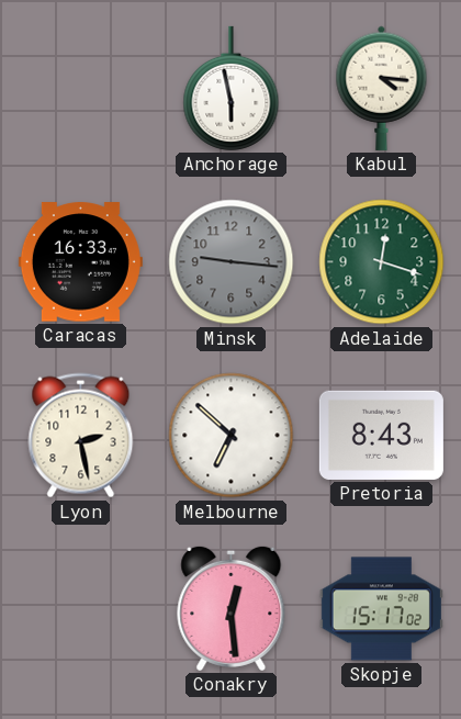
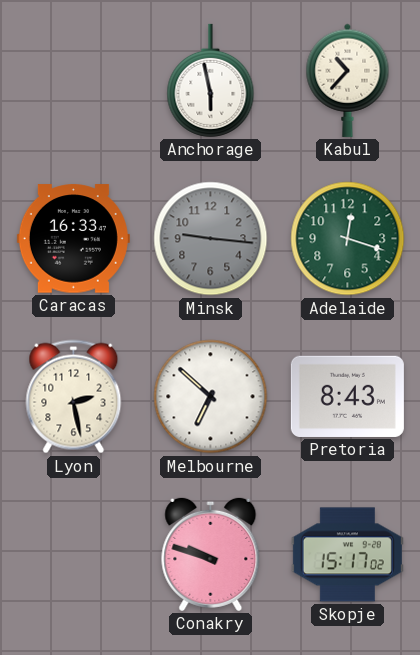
Kabul: 4:16 -> 10:37
Conakry: 12:29 -> 9:48
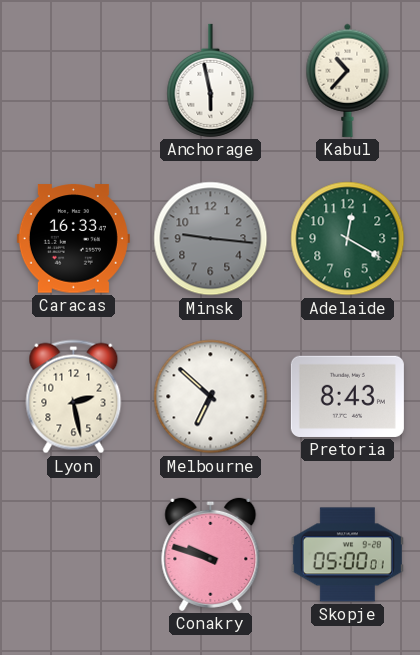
Adelaide: 12:18 -> 12:20
Skopje: 15:17 -> 05:00
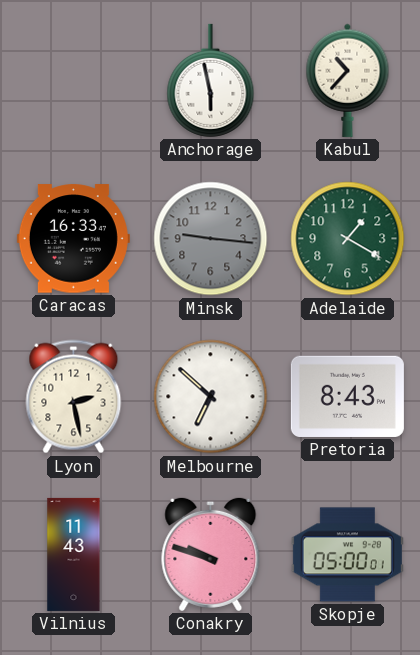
Adelaide: 12:20 -> 1:20
Vilnius: none -> 11:43
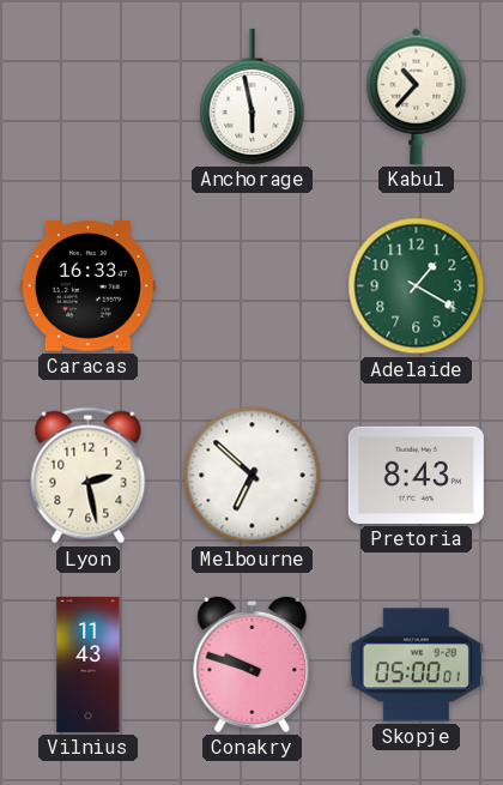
Minsk: 9:16 -> none
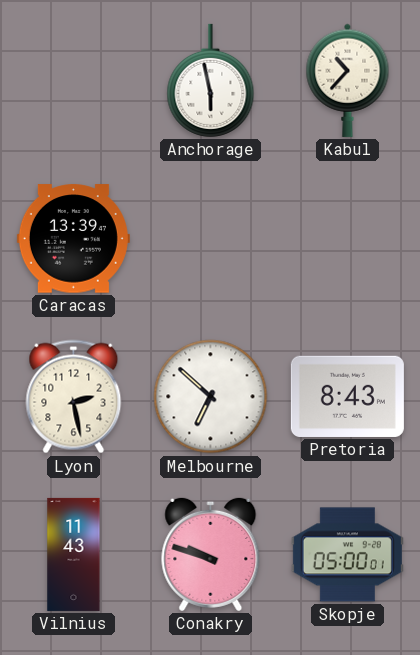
Caracas: 16:33 -> 13:39
Adelaide: 1:20 -> none
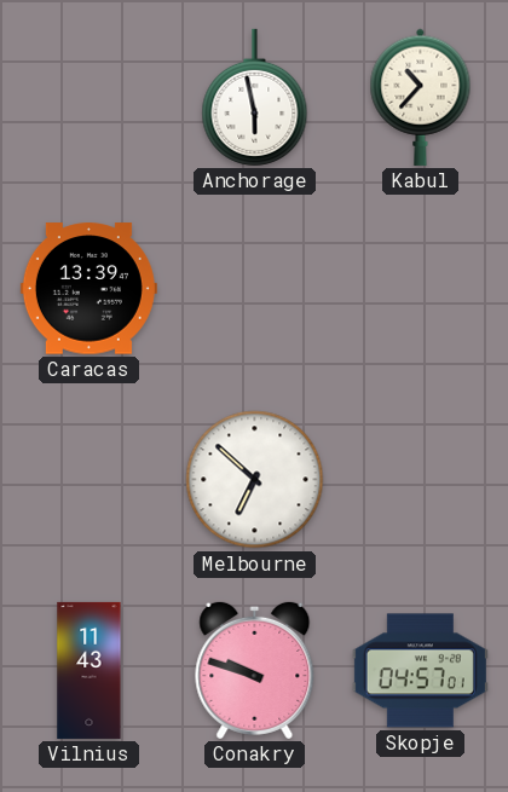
Lyon: 2:28 -> none
Pretoria: 8:43 -> none
Skopje: 05:00 -> 04:57
